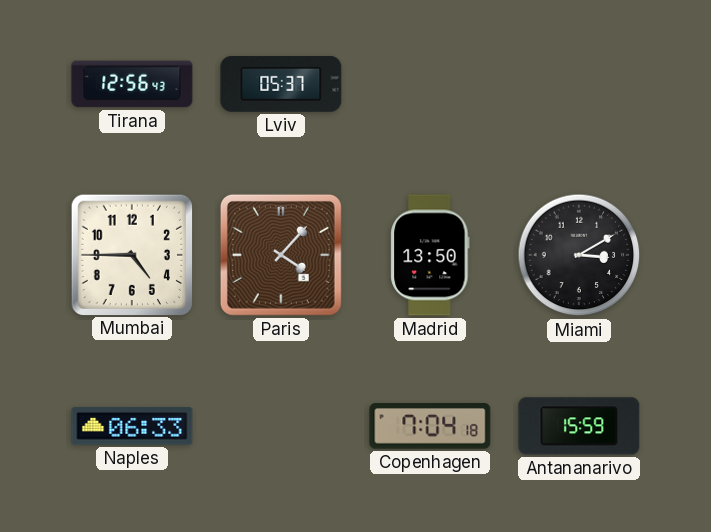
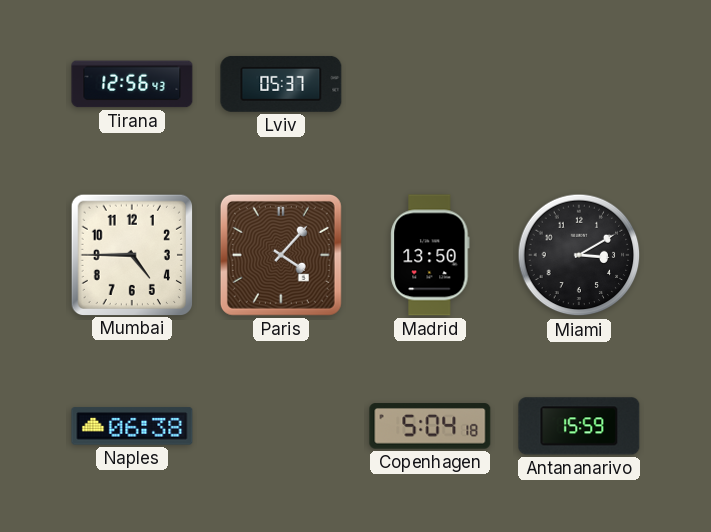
Naples: 06:33 -> 06:38
Copenhagen: 7:04 -> 5:04
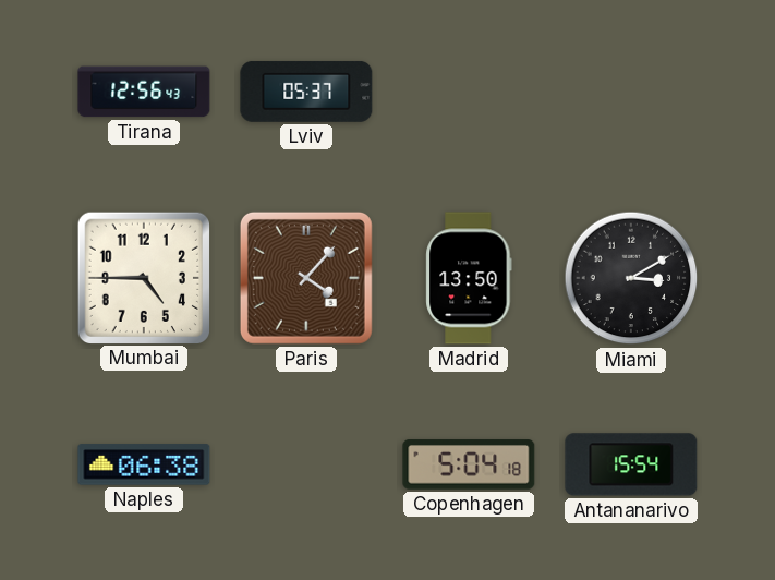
Antananarivo: 15:59 -> 15:54
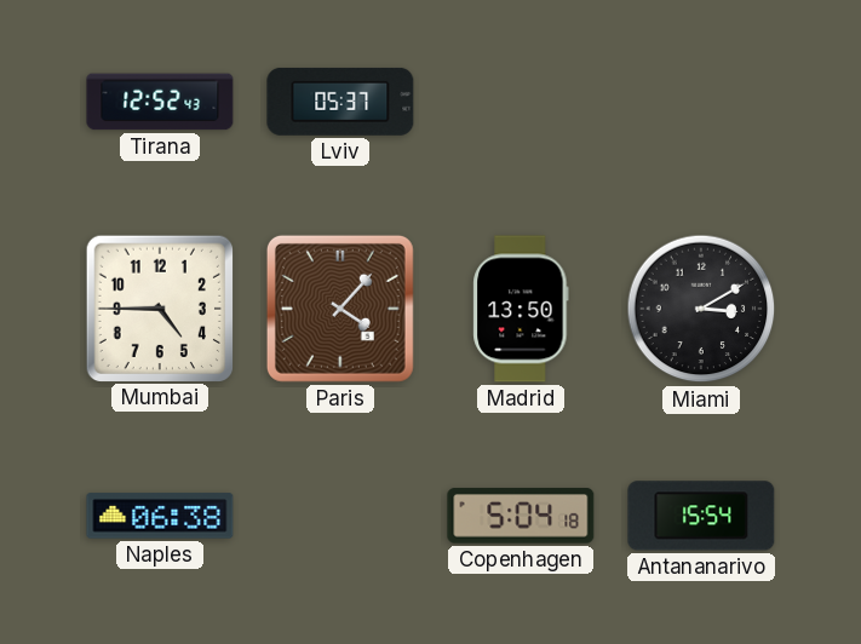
Tirana: 12:56 -> 12:52
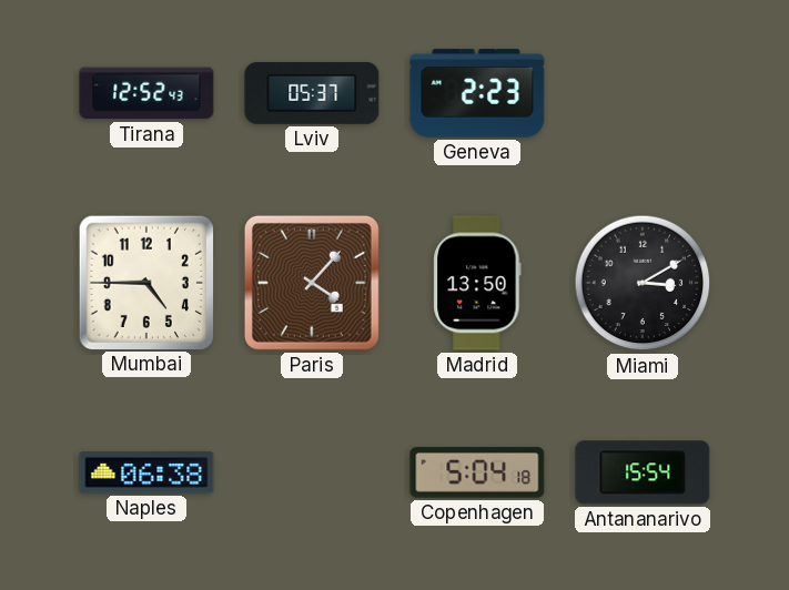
Geneva: none -> 2:23
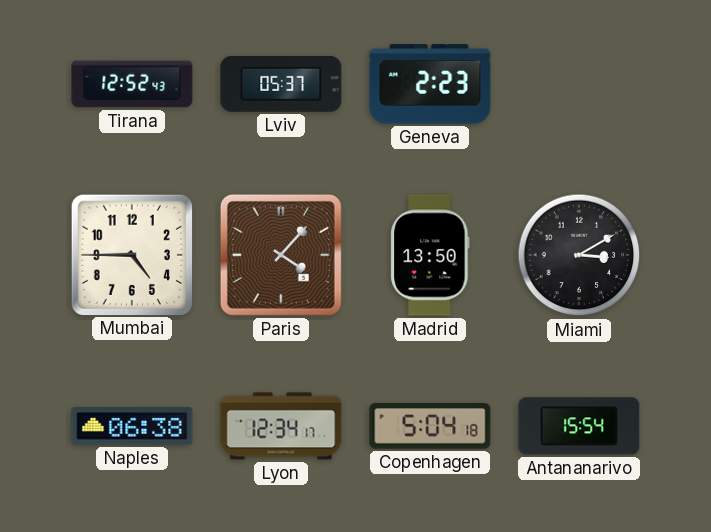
Lyon: none -> 12:34
